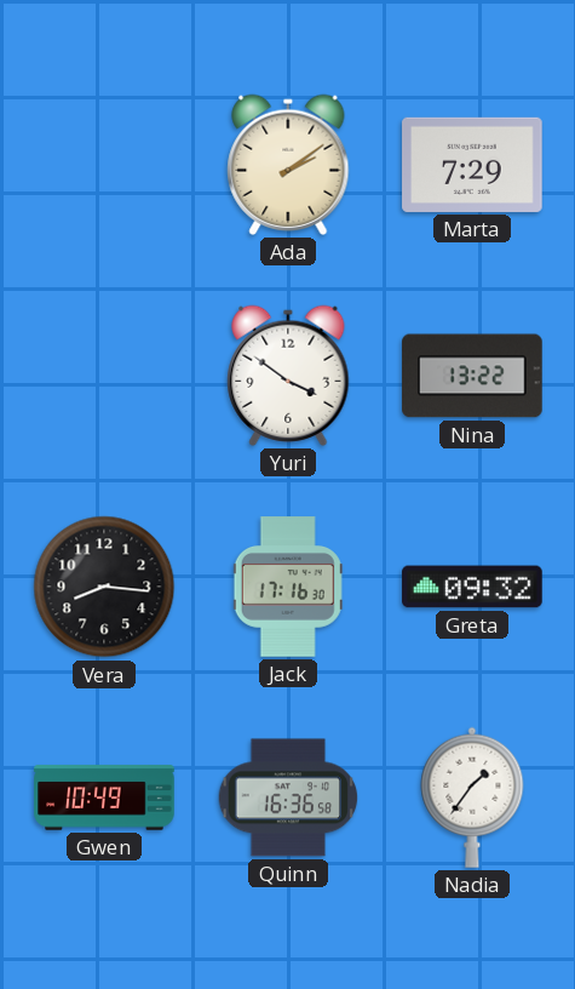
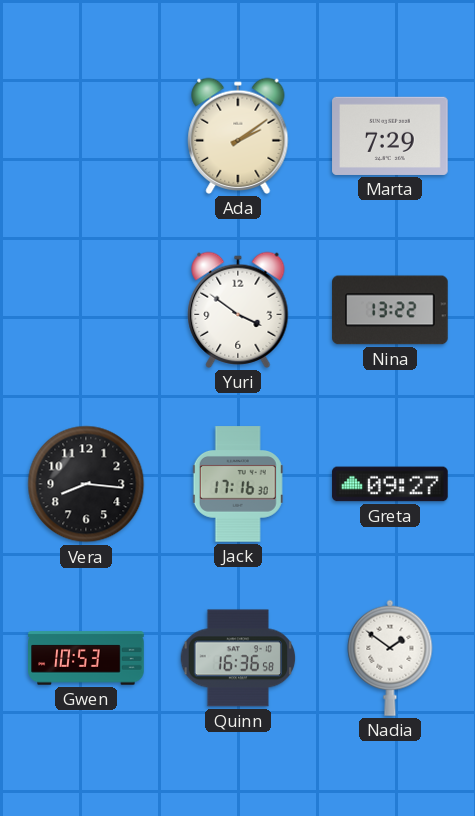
Greta: 09:32 -> 09:27
Gwen: 10:49 -> 10:53
Nadia: 1:36 -> 1:51
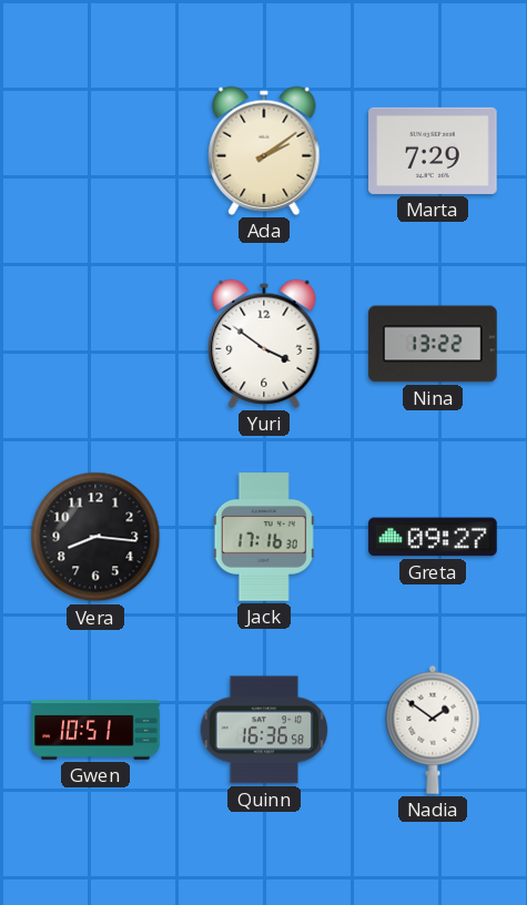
Gwen: 10:53 -> 10:51
